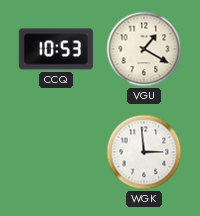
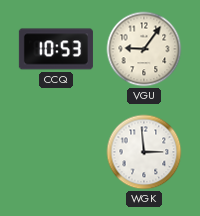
VGU: 1:20 -> 9:06
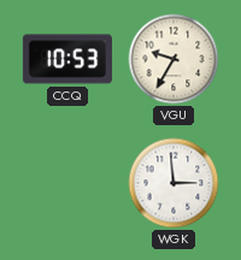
VGU: 9:06 -> 9:35
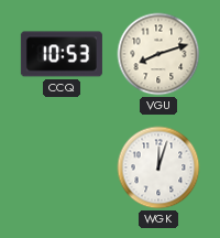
VGU: 9:35 -> 8:12
WGK: 2:59 -> 12:03
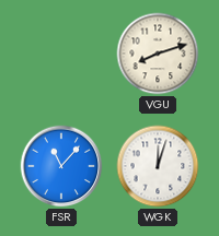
CCQ: 10:53 -> none
FSR: none -> 11:07
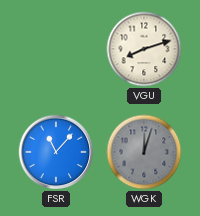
WGK dial: white -> grey
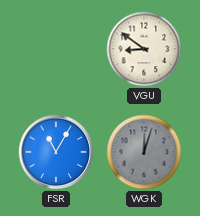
VGU: 8:12 -> 8:51
FSR: 11:07 -> 11:05
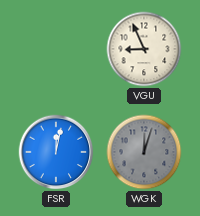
VGU: 8:51 -> 8:56
FSR: 11:05 -> 12:02
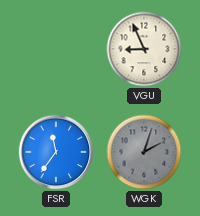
FSR: 12:02 -> 11:36
WGK: 12:03 -> 2:03
